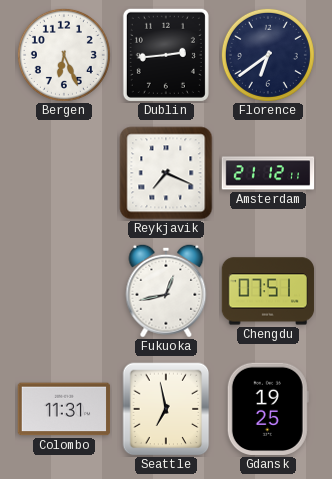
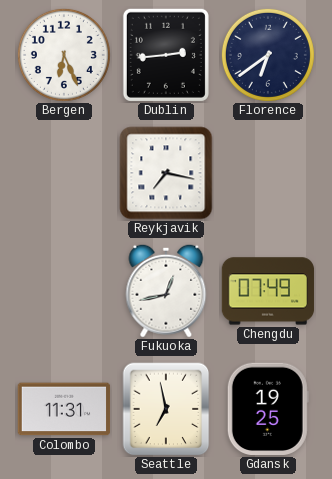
Reykjavik: 7:19 -> 7:17
Amsterdam: 21:12 -> none
Chengdu: 07:51 -> 07:49
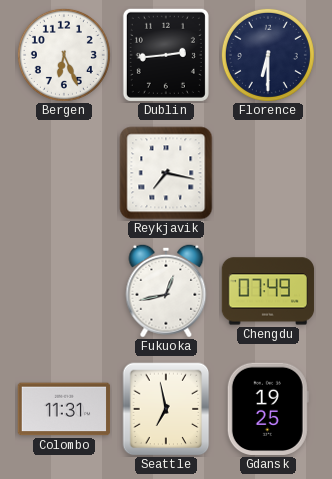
Florence: 6:39 -> 6:30
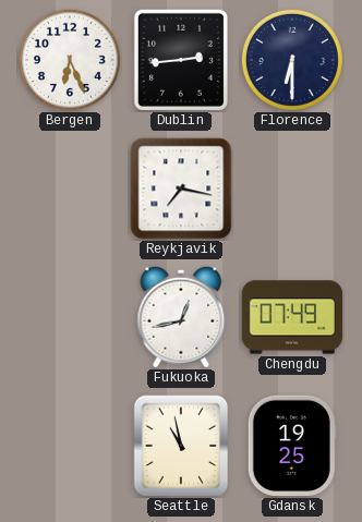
Colombo: 11:31 -> none
Seattle: 6:58 -> 10:58
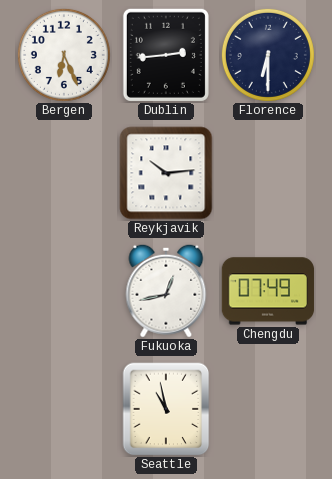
Reykjavik: 7:17 -> 10:14
Gdansk: 19:25 -> none
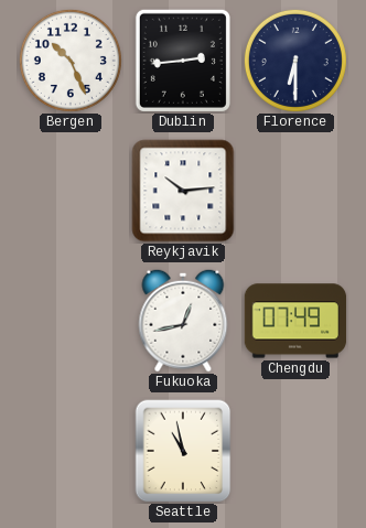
Bergen: 6:26 -> 10:26
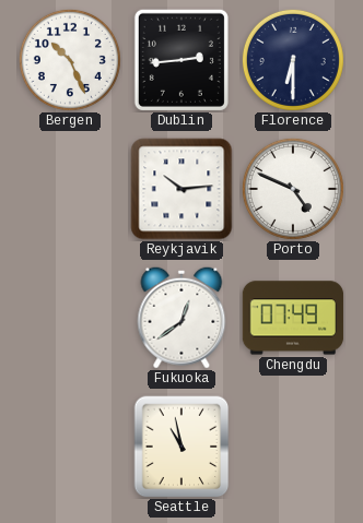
Porto: none -> 4:49
Fukuoka: 12:43 -> 12:39
